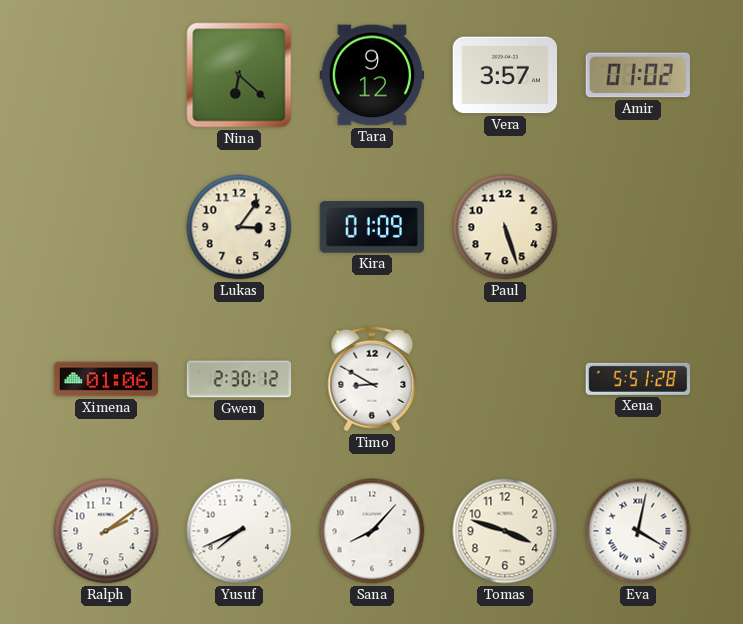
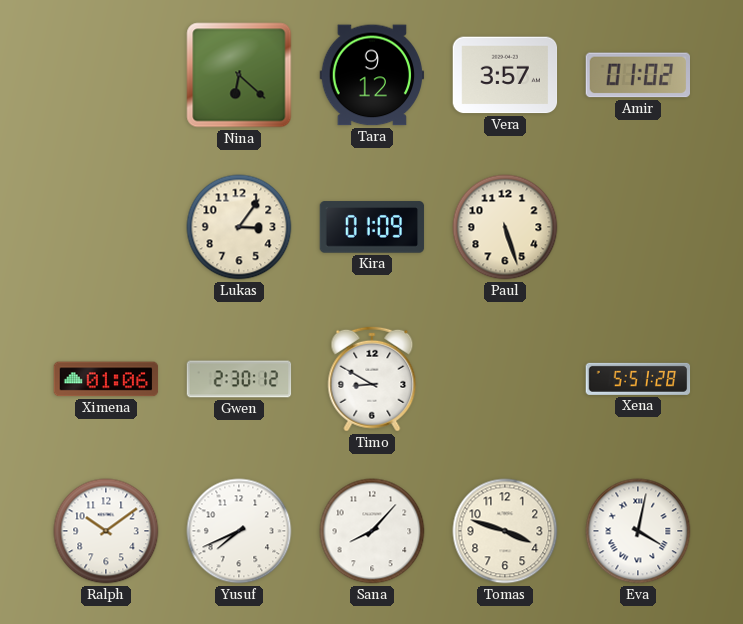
Ralph: 2:09 -> 10:09
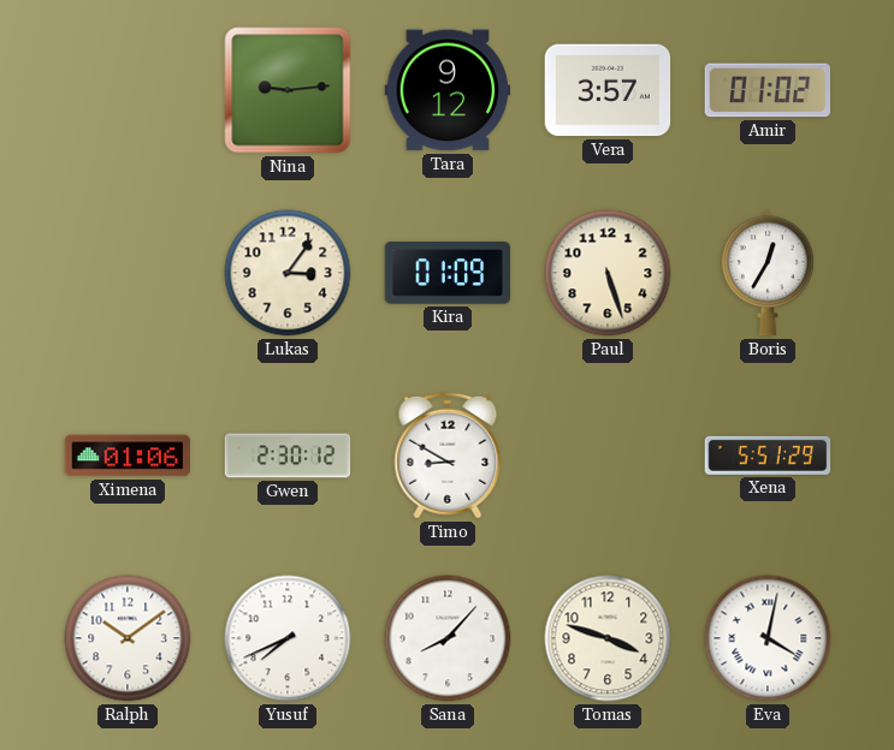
Nina: 6:22 -> 9:14
Boris: none -> 12:35
Xena: 5:51:28 -> 5:51:29
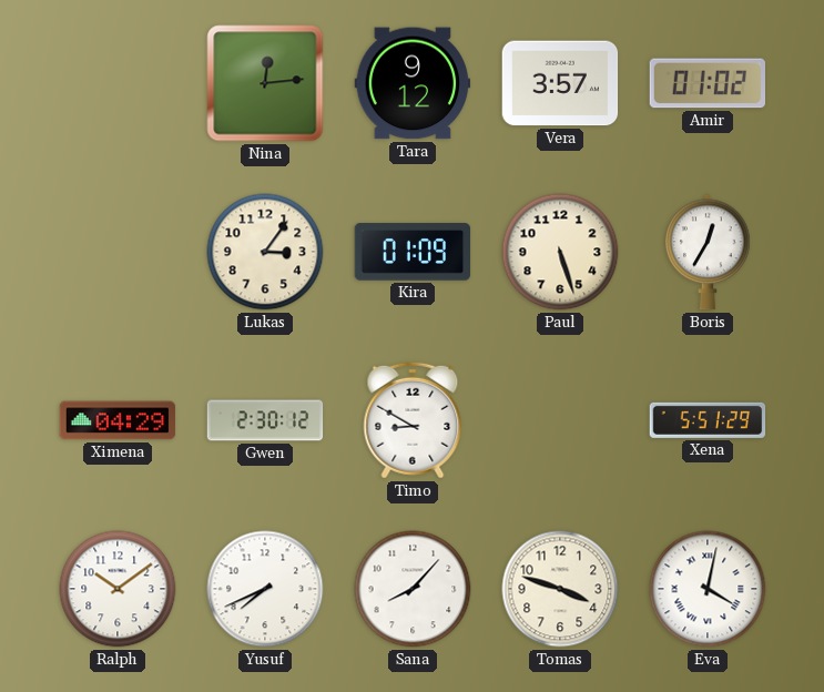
Nina: 9:14 -> 12:14
Ximena: 01:06 -> 04:29
